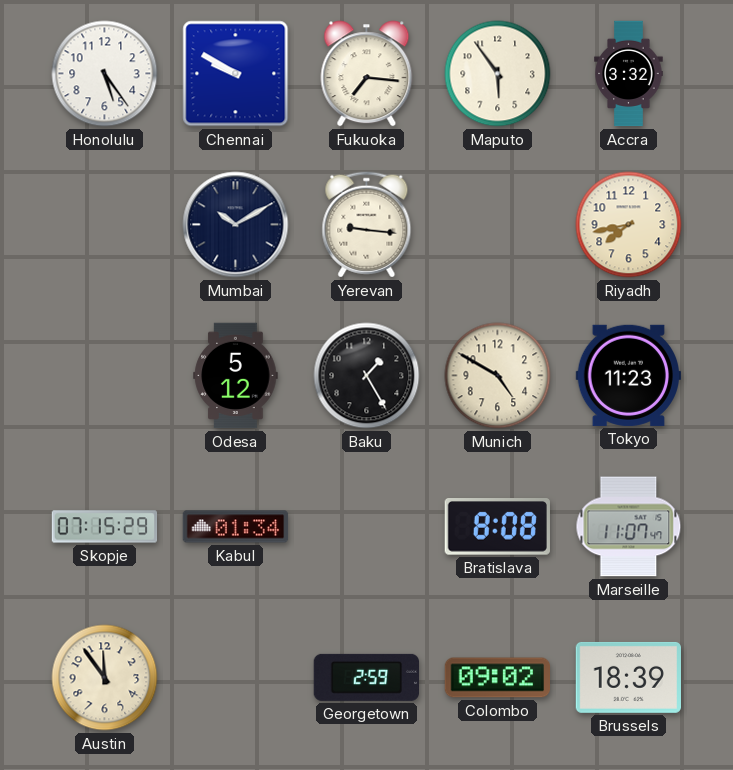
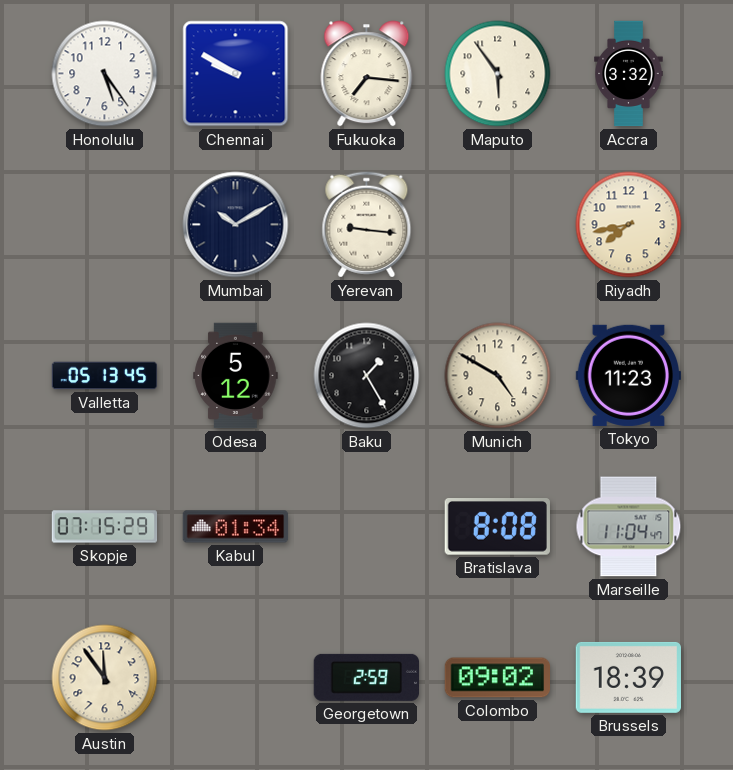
Valletta: none -> 05:13
Marseille: 11:07 -> 11:04
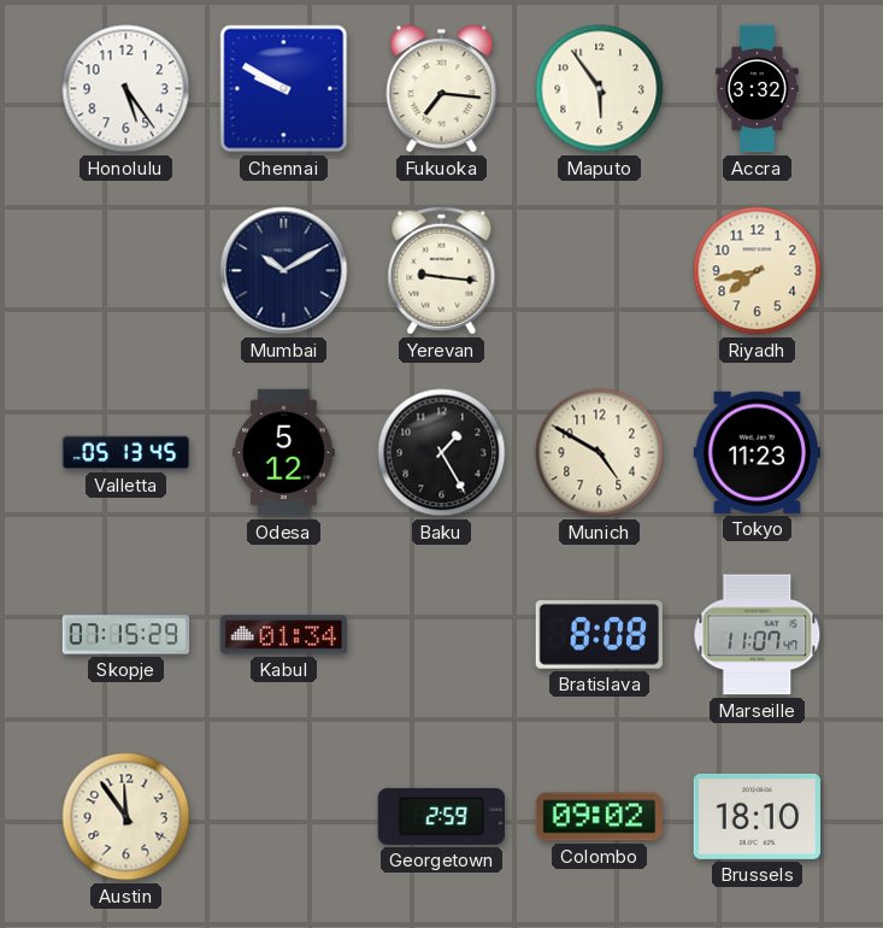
Marseille: 11:04 -> 11:07
Brussels: 18:39 -> 18:10
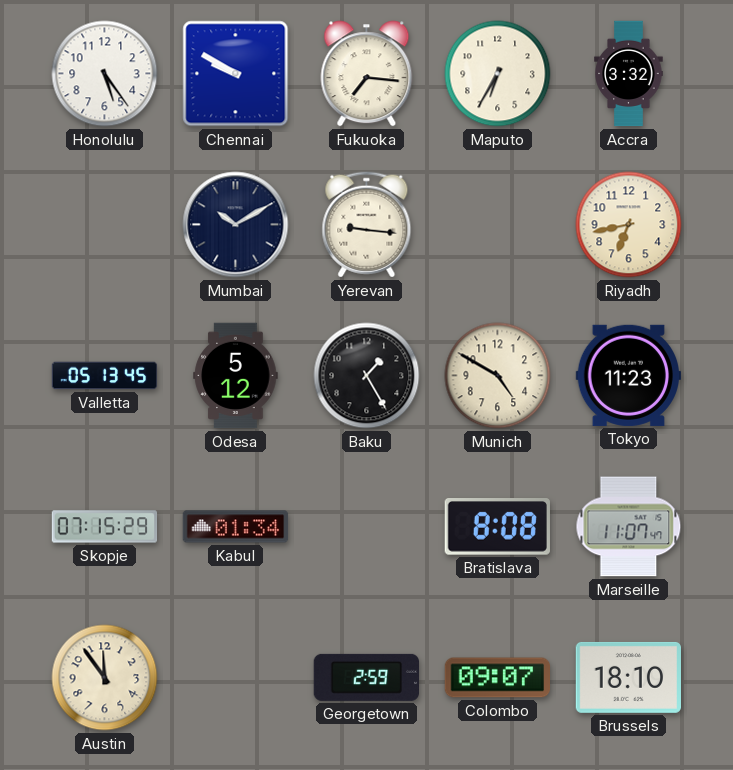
Maputo: 5:54 -> 6:35
Riyadh: 7:43 -> 6:43
Colombo: 09:02 -> 09:07
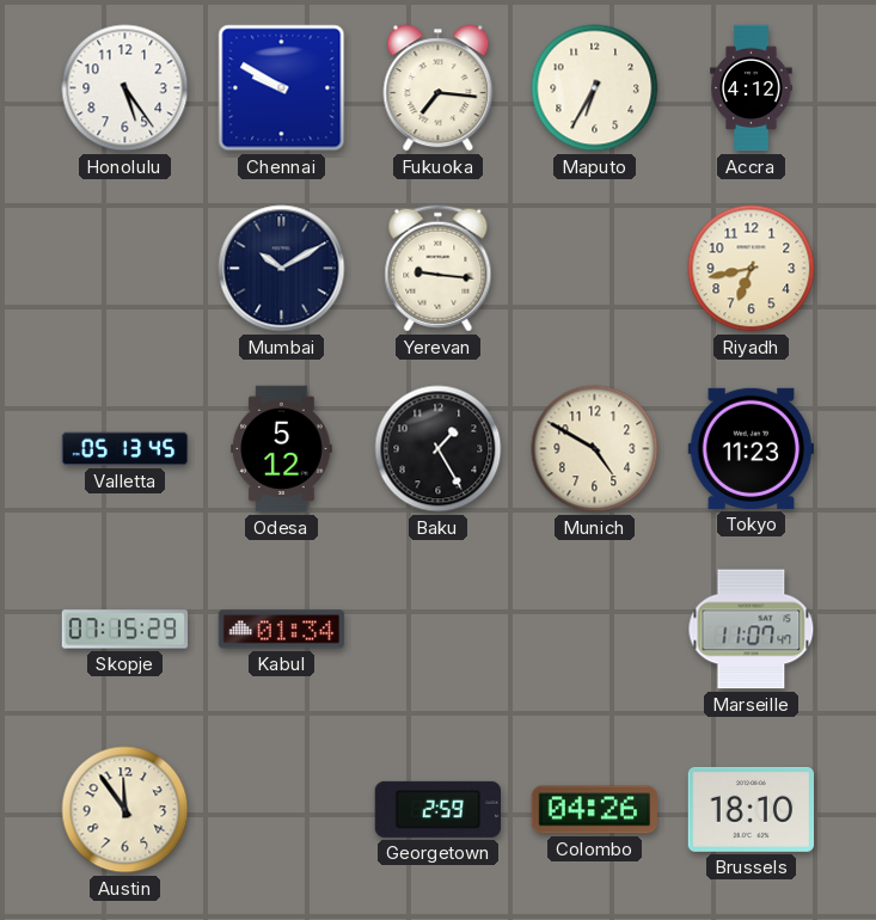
Accra: 3:32 -> 4:12
Bratislava: 8:08 -> none
Colombo: 09:07 -> 04:26
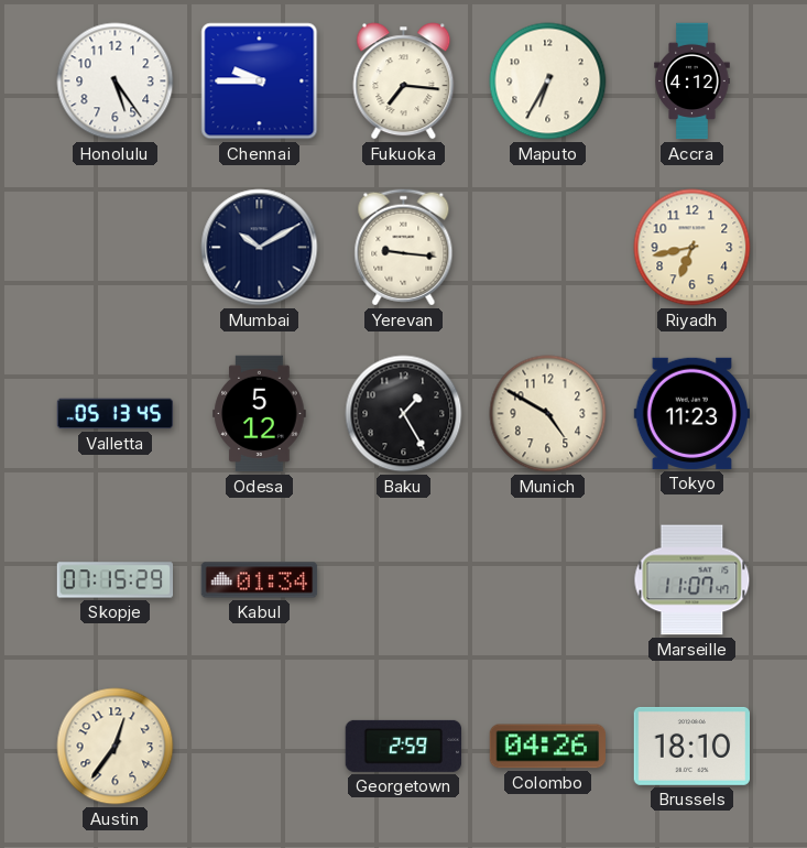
Chennai: 9:50 -> 9:45
Austin: 11:54 -> 12:36
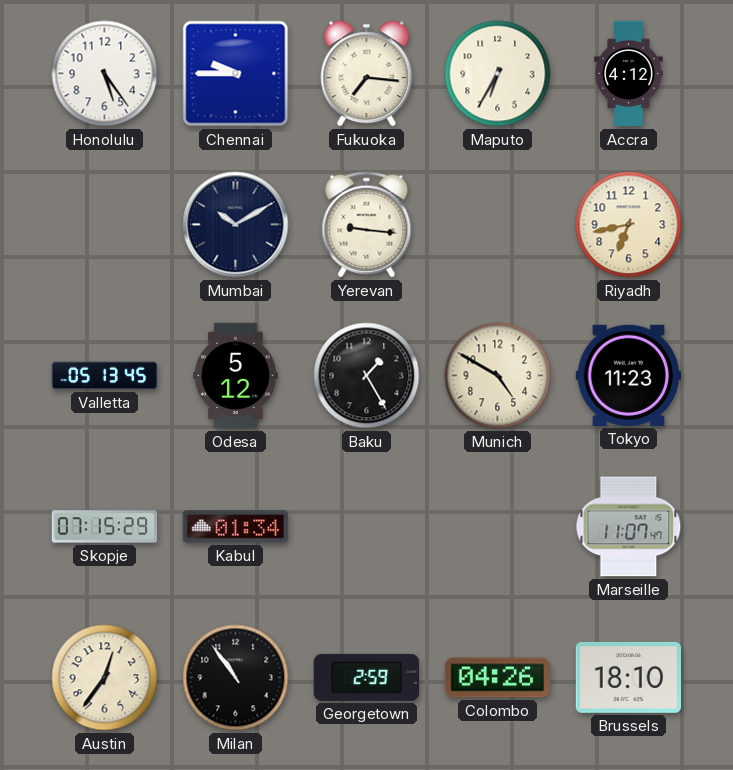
Milan: none -> 10:54
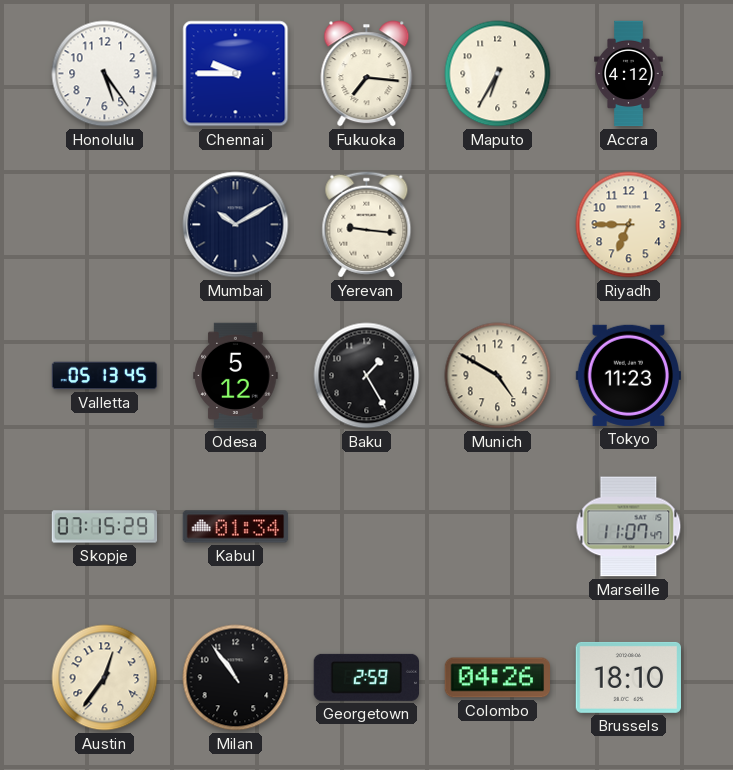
Riyadh: 6:43 -> 6:45
